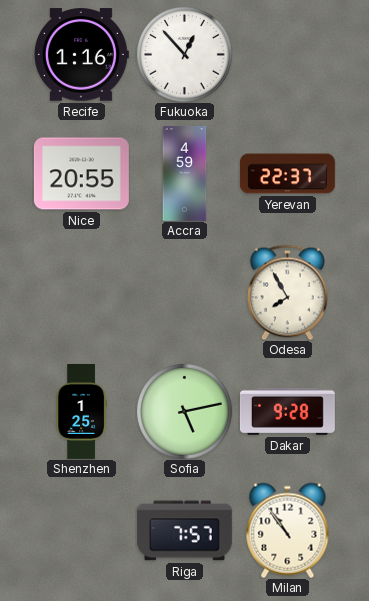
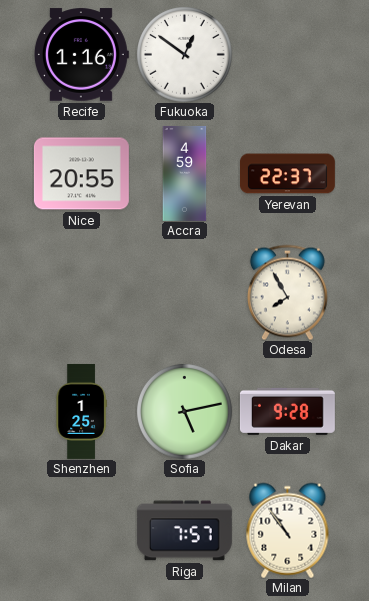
Fukuoka: 12:53 -> 12:51
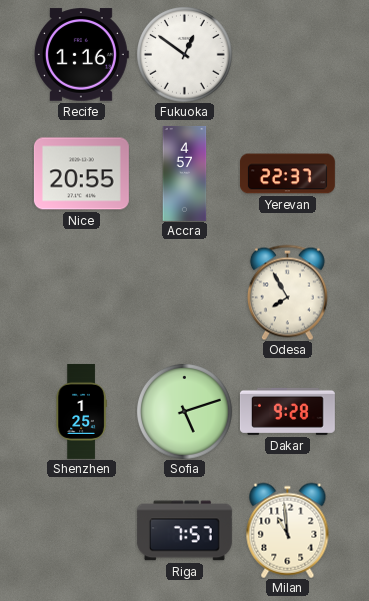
Accra: 4:59 -> 4:57
Sofia: 5:13 -> 5:12
Milan: 10:54 -> 10:59
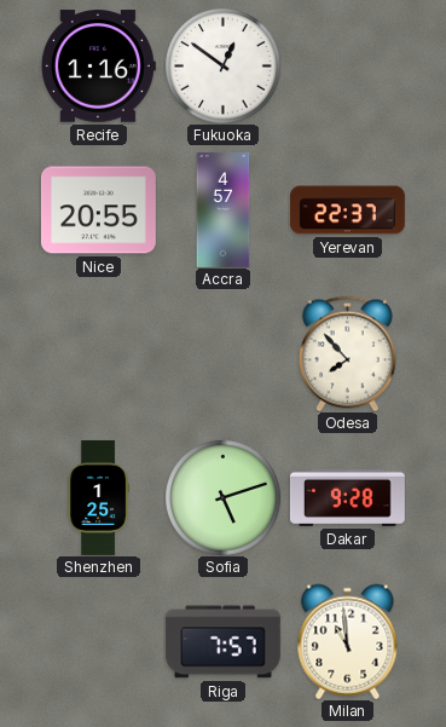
Odesa: 7:55 -> 7:53
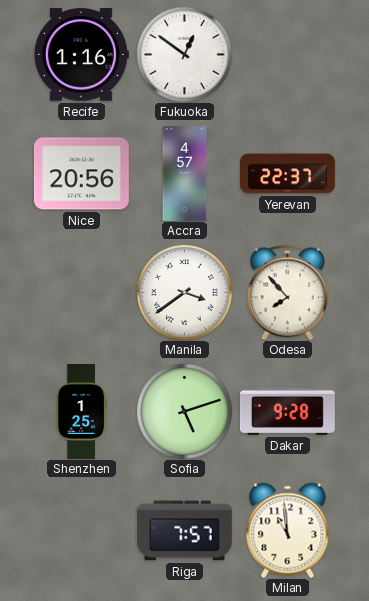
Nice: 20:55 -> 20:56
Manila: none -> 3:39
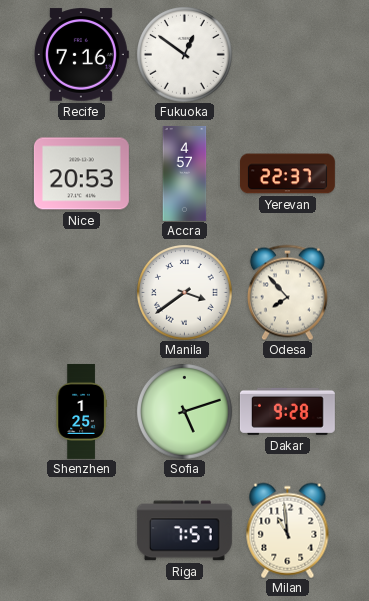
Recife: 1:16 -> 7:16
Nice: 20:56 -> 20:53
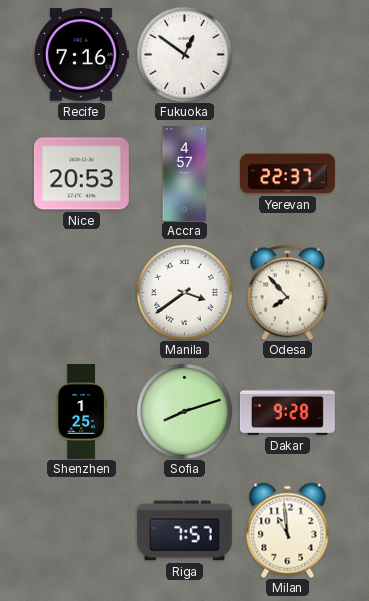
Sofia: 5:12 -> 8:12
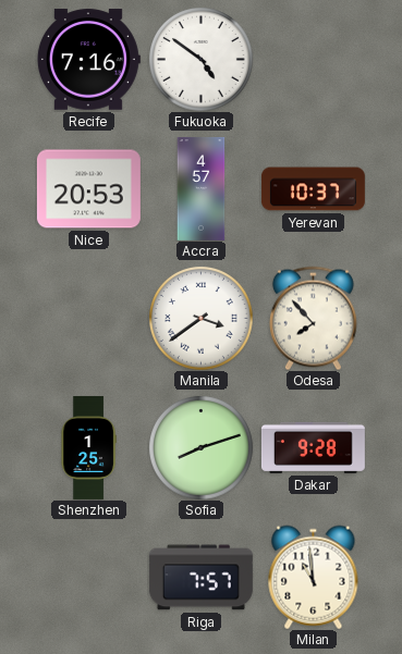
Fukuoka: 12:51 -> 4:51
Yerevan: 22:37 -> 10:37
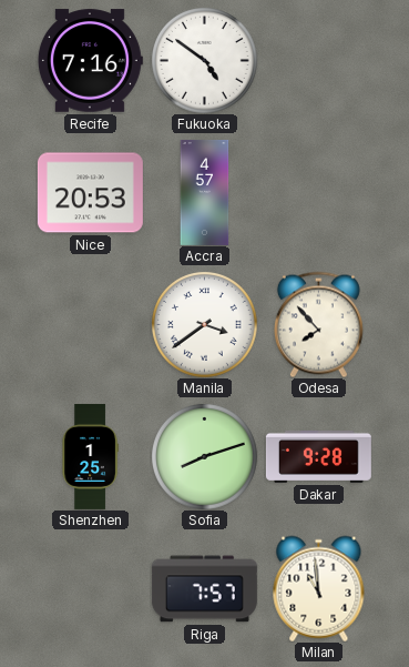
Yerevan: 10:37 -> none
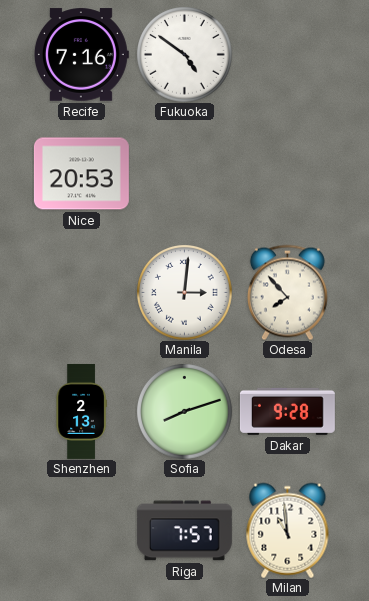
Accra: 4:57 -> none
Manila: 3:39 -> 3:01
Shenzhen: 1:25 -> 2:13
